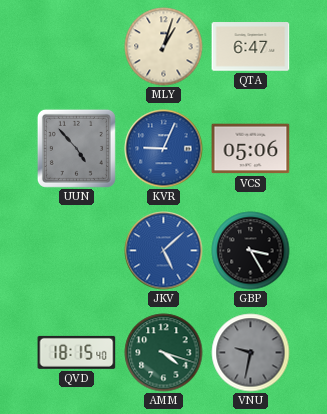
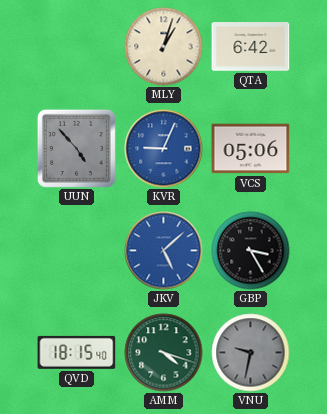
QTA: 6:47 -> 6:42
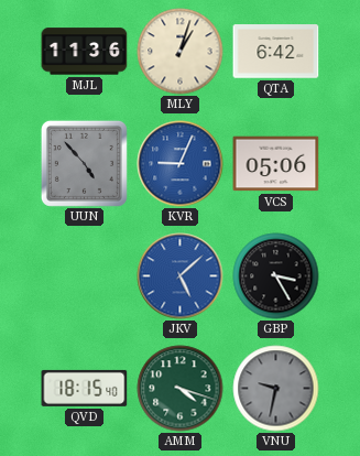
MJL: none -> 11:36
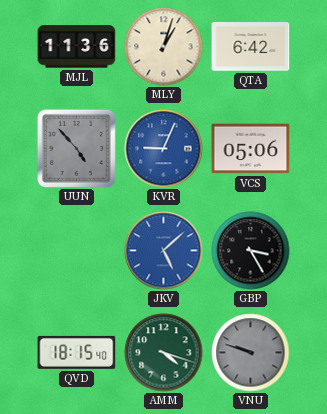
VNU: 9:32 -> 9:48
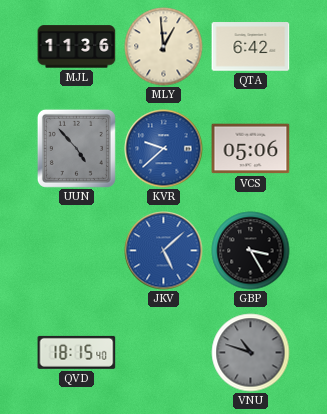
MLY: 1:03 -> 12:59
KVR: 9:04 -> 9:38
AMM: 4:18 -> none
VNU: 9:48 -> 10:48
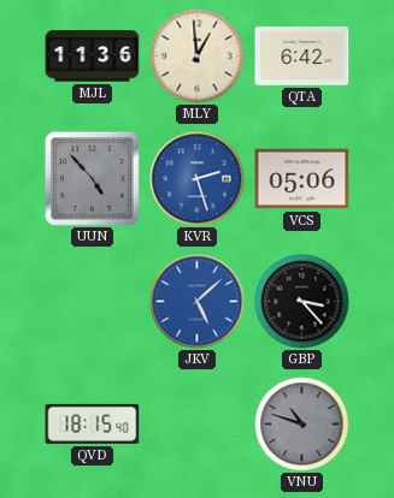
KVR: 9:38 -> 2:27
GBP: 3:25 -> 3:23
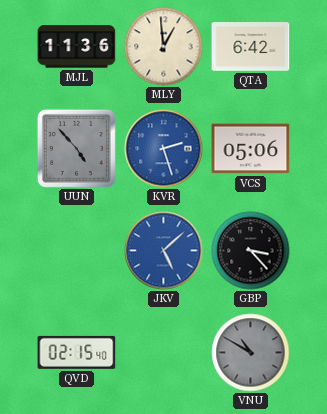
QVD: 18:15 -> 02:15
VNU: 10:48 -> 10:50
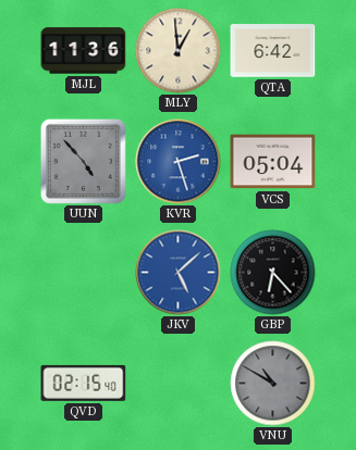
VCS: 05:06 -> 05:04
GBP: 3:23 -> 6:23
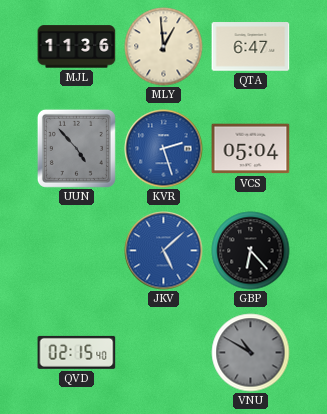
QTA: 6:42 -> 6:47
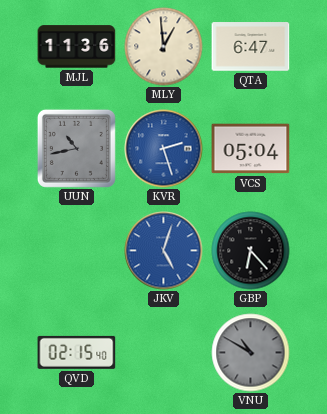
UUN: 4:53 -> 10:43
JKV: 5:08 -> 5:03
